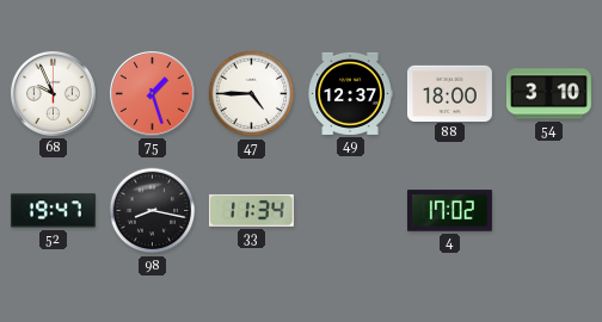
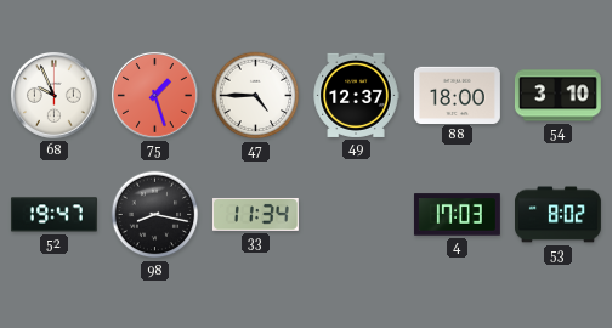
4: 17:02 -> 17:03
53: none -> 8:02
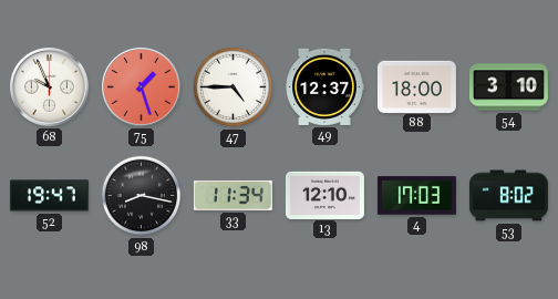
13: none -> 12:10
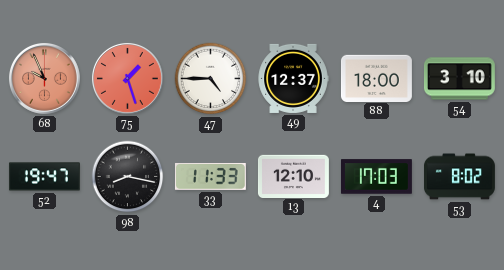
68 dial: white -> salmon
33: 11:34 -> 11:33
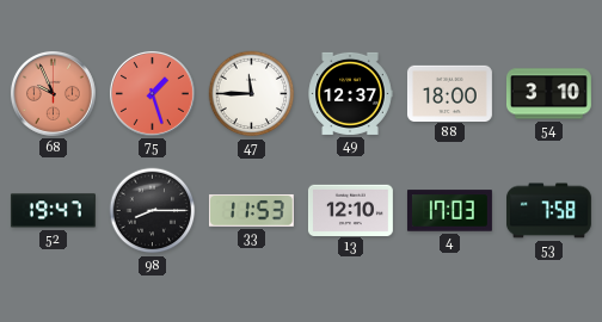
47: 4:45 -> 11:45
98: 8:17 -> 8:15
33: 11:33 -> 11:53
53: 8:02 -> 7:58
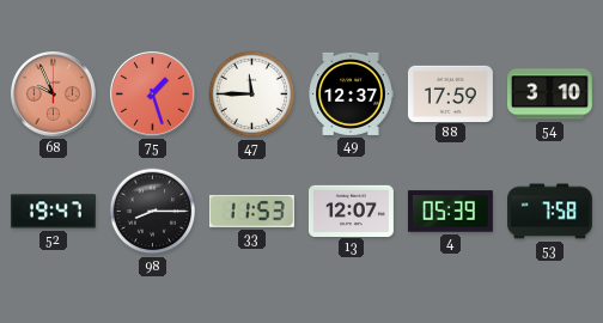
88: 18:00 -> 17:59
13: 12:10 -> 12:07
4: 17:03 -> 05:39
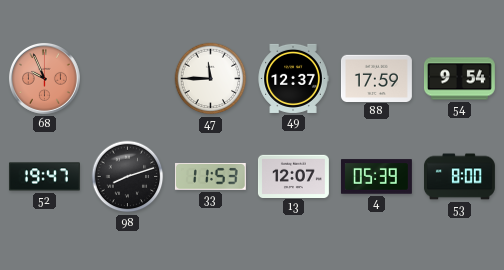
75: 1:27 -> none
54: 3:10 -> 9:54
98: 8:15 -> 8:12
53: 7:58 -> 8:00
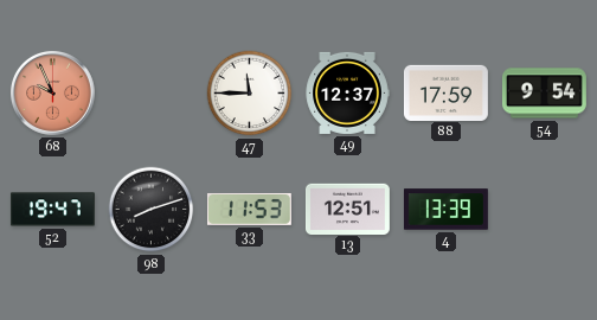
13: 12:07 -> 12:51
4: 05:39 -> 13:39
53: 8:00 -> none
